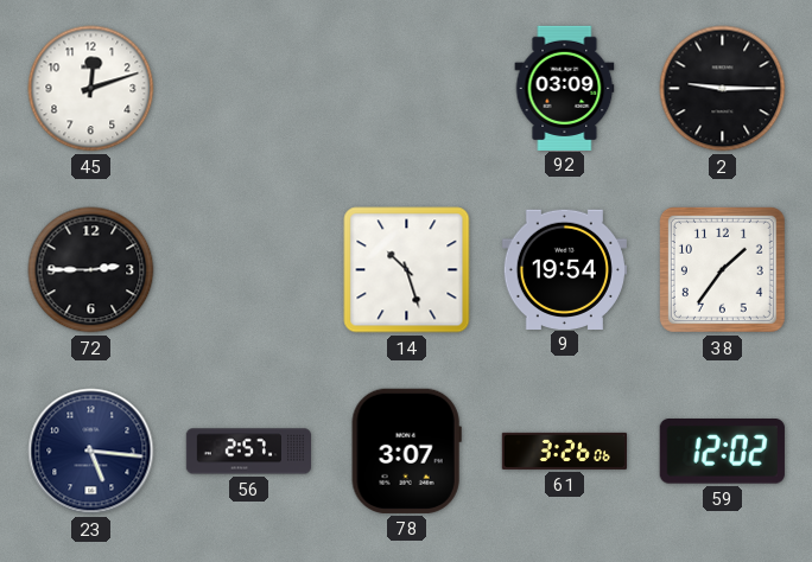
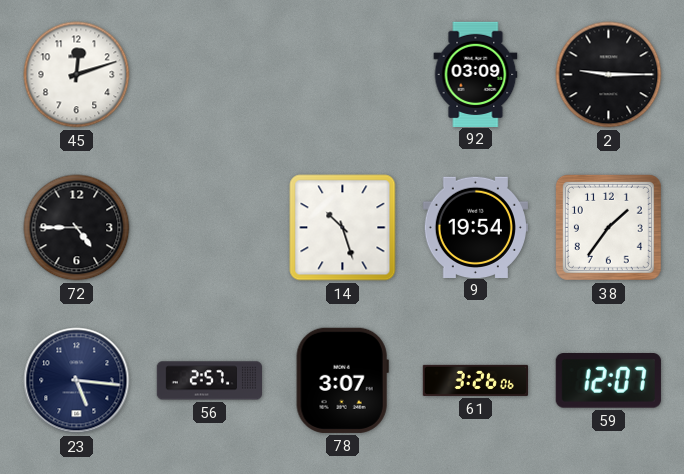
72: 2:45 -> 4:45
59: 12:02 -> 12:07
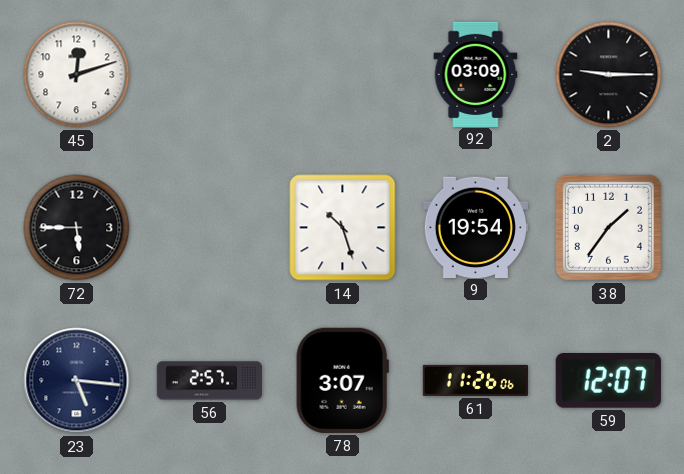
72: 4:45 -> 5:45
61: 3:26 -> 11:26
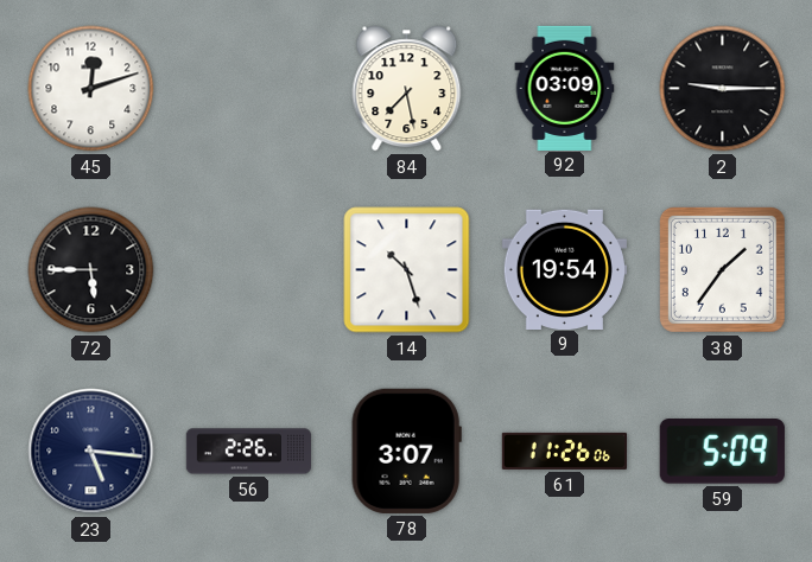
84: none -> 7:28
56: 2:57 -> 2:26
59: 12:07 -> 5:09
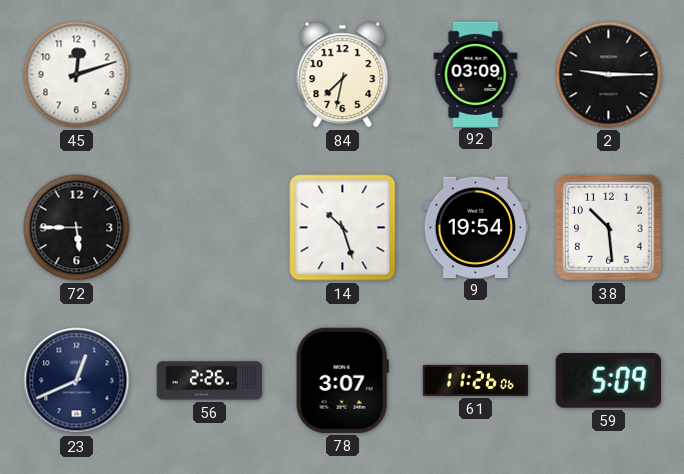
84: 7:28 -> 7:32
38: 1:36 -> 10:29
23: 5:16 -> 12:41
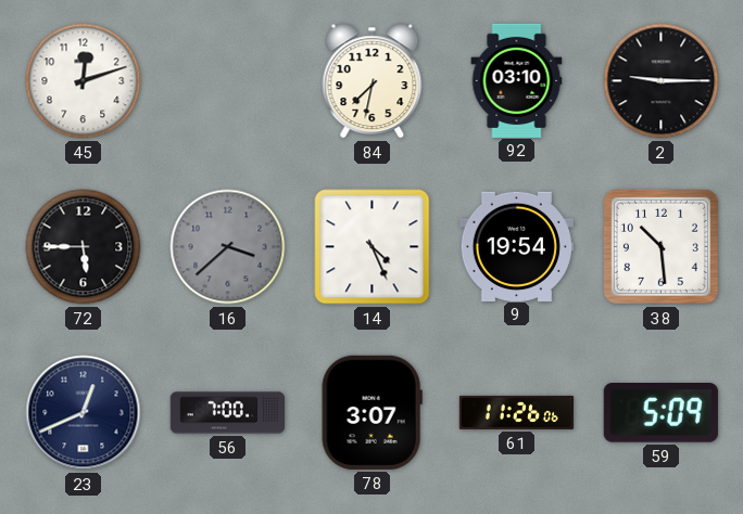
92: 03:09 -> 03:10
16: none -> 3:38
14: 10:27 -> 4:26
56: 2:26 -> 7:00
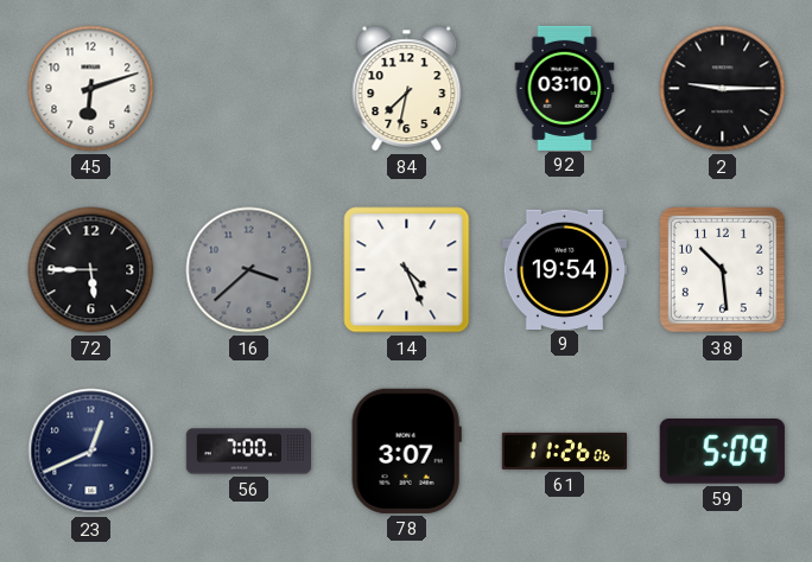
45: 12:12 -> 6:12
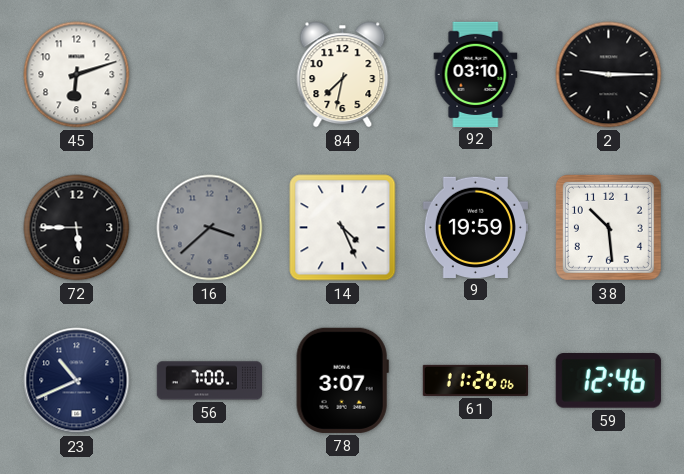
9: 19:54 -> 19:59
23: 12:41 -> 10:41
59: 5:09 -> 12:46
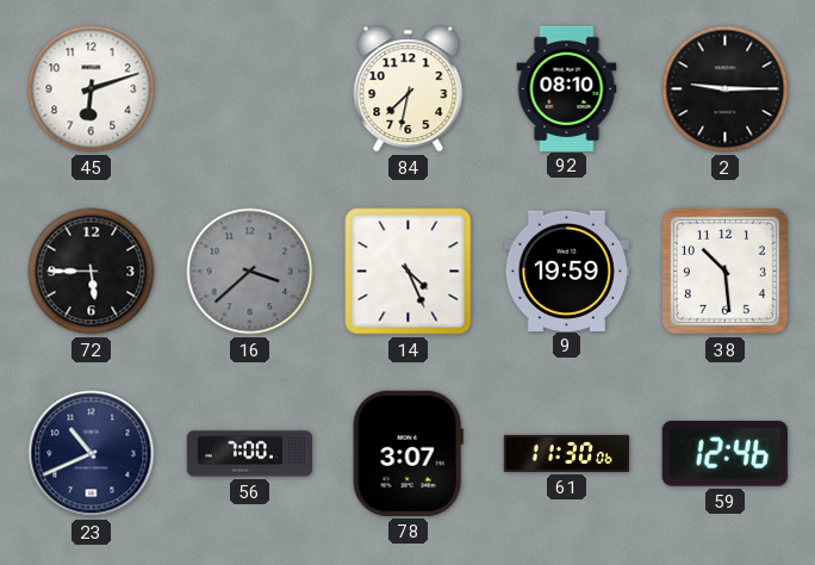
92: 03:10 -> 08:10
61: 11:26 -> 11:30
